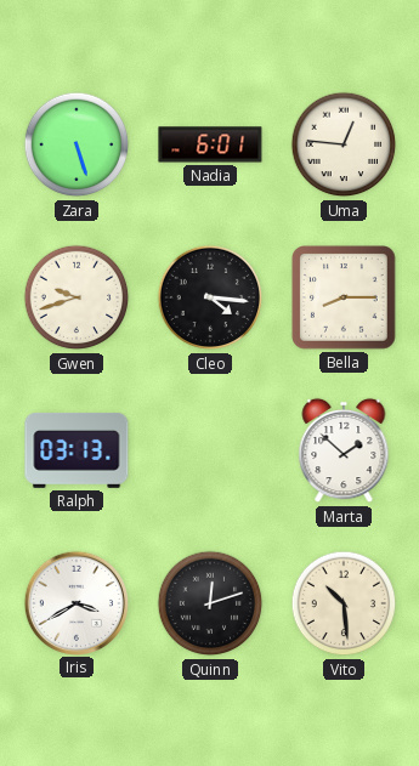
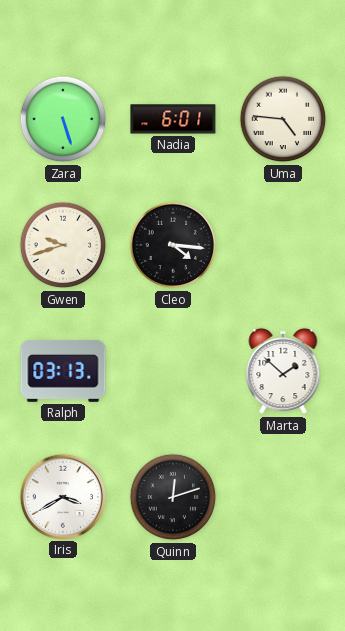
Uma: 12:46 -> 4:46
Bella: 8:15 -> none
Vito: 10:29 -> none
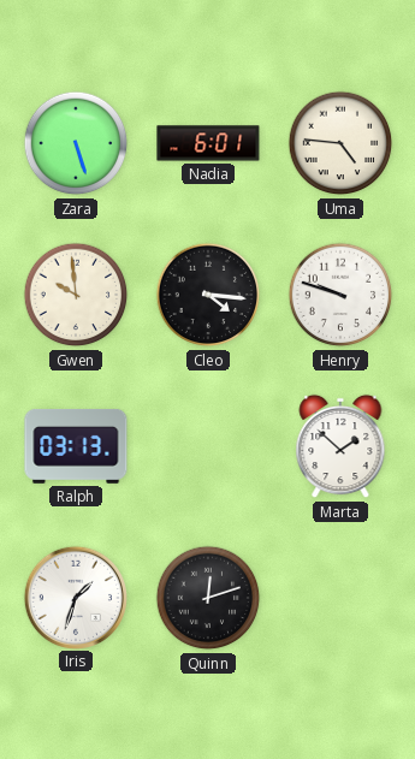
Gwen: 9:42 -> 9:59
Henry: none -> 9:48
Iris: 3:40 -> 1:33
